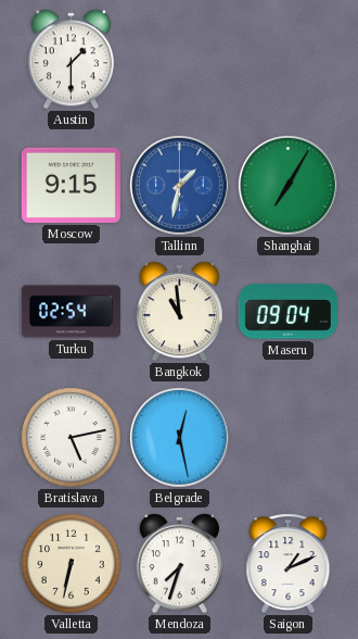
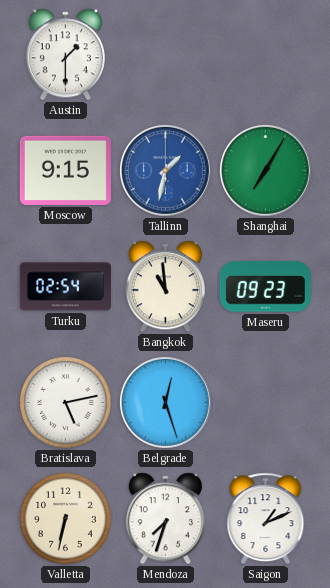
Maseru: 09:04 -> 09:23
Belgrade: 12:28 -> 12:27
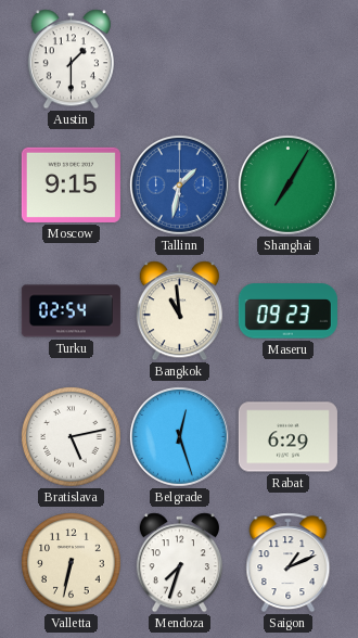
Rabat: none -> 6:29
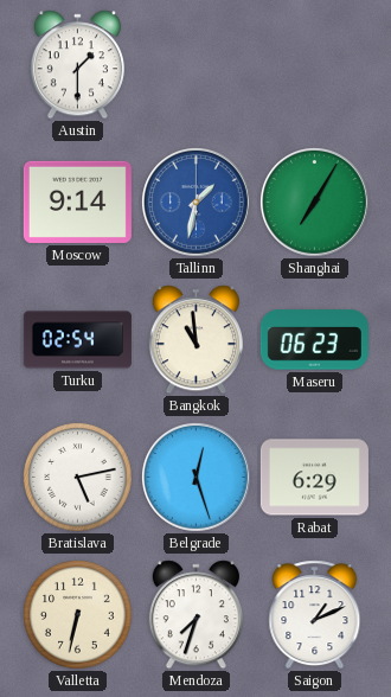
Moscow: 9:15 -> 9:14
Maseru: 09:23 -> 06:23
